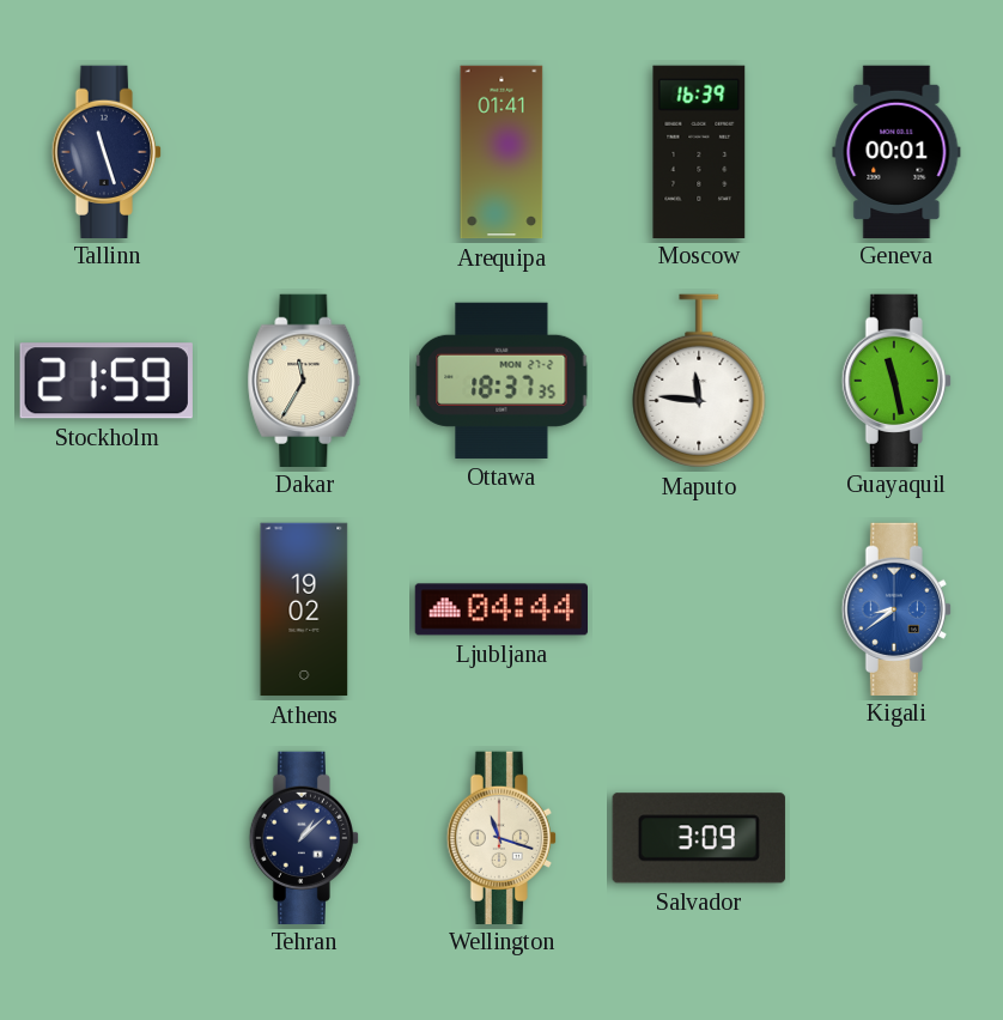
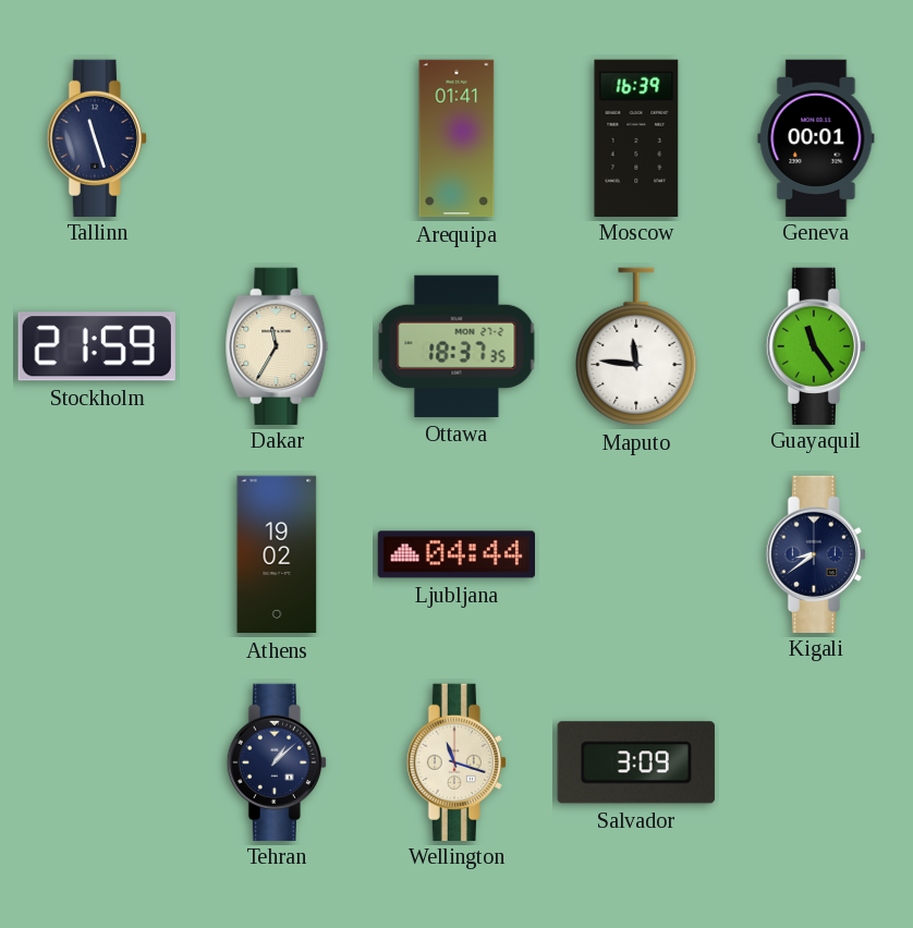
Guayaquil: 11:28 -> 11:24
Kigali dial: blue -> navy
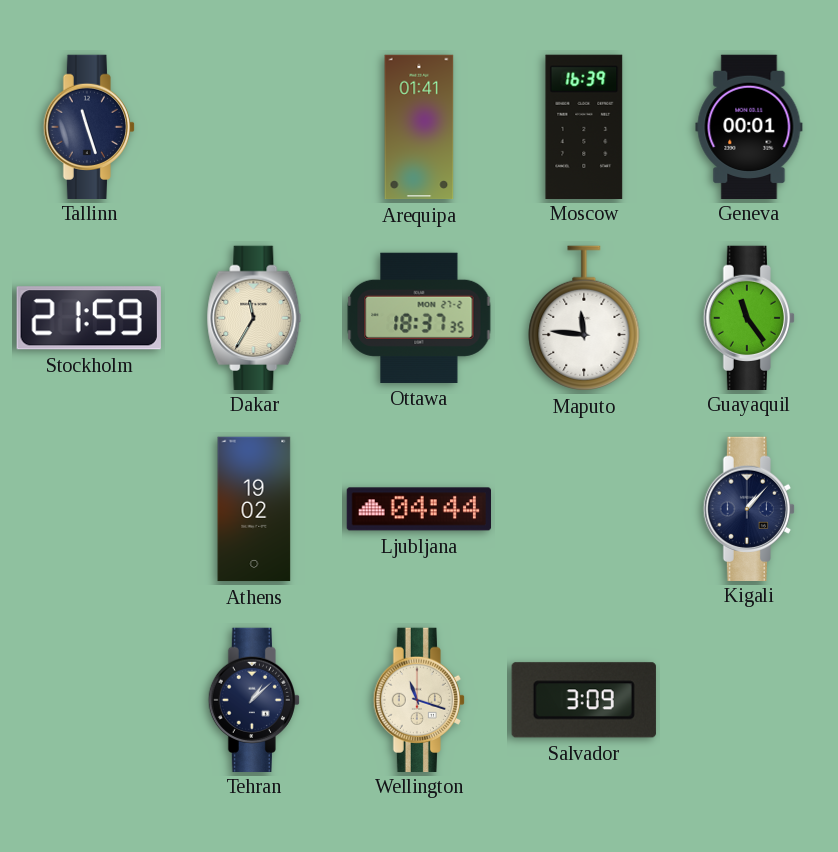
Kigali: 8:39 -> 1:07
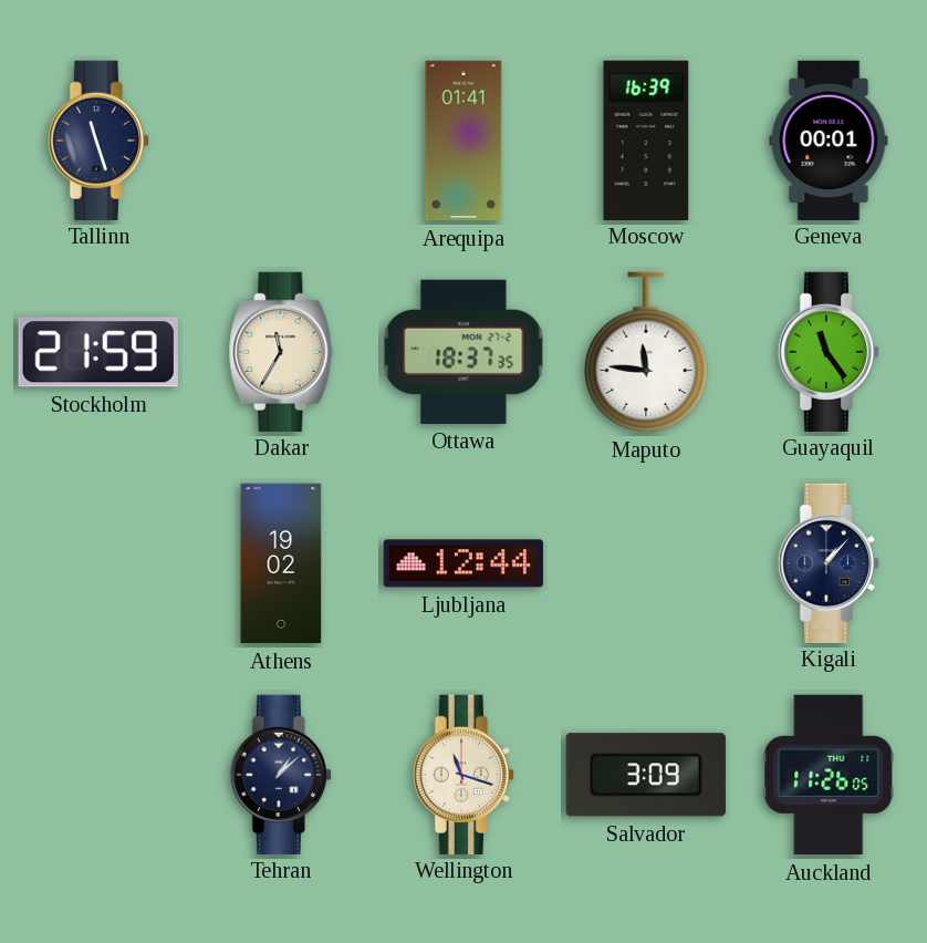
Ljubljana: 04:44 -> 12:44
Auckland: none -> 11:26
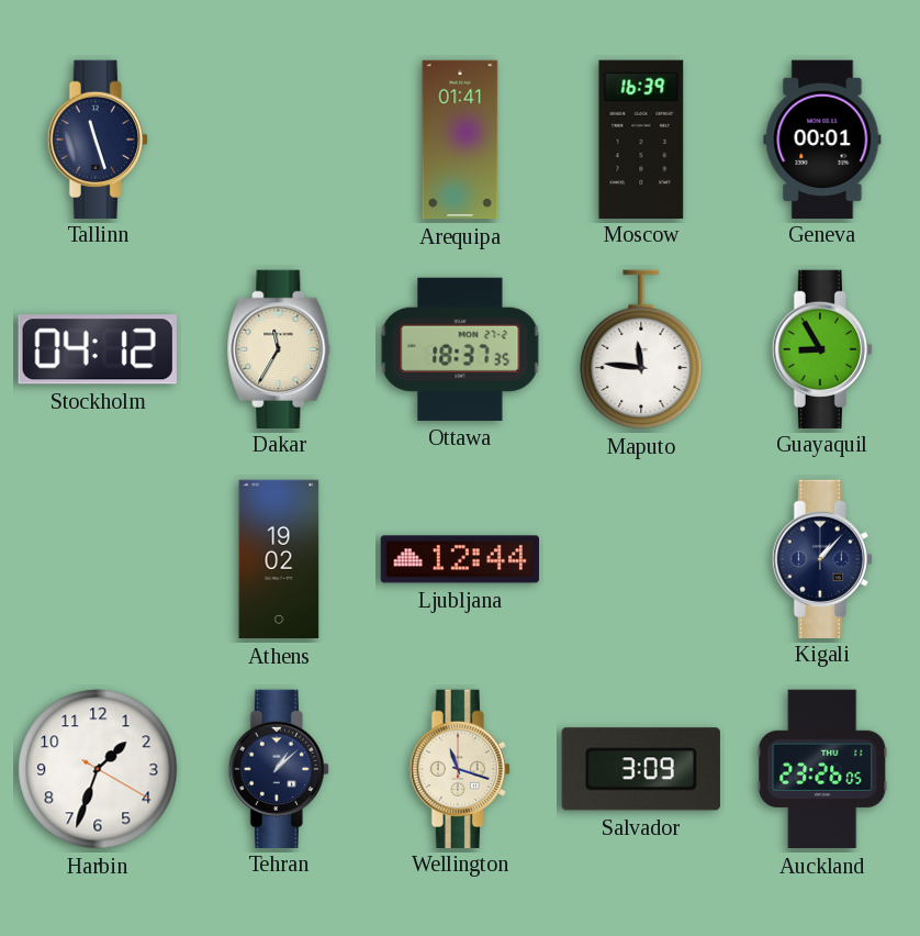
Stockholm: 21:59 -> 04:12
Guayaquil: 11:24 -> 8:55
Harbin: none -> 1:33
Auckland: 11:26 -> 23:26
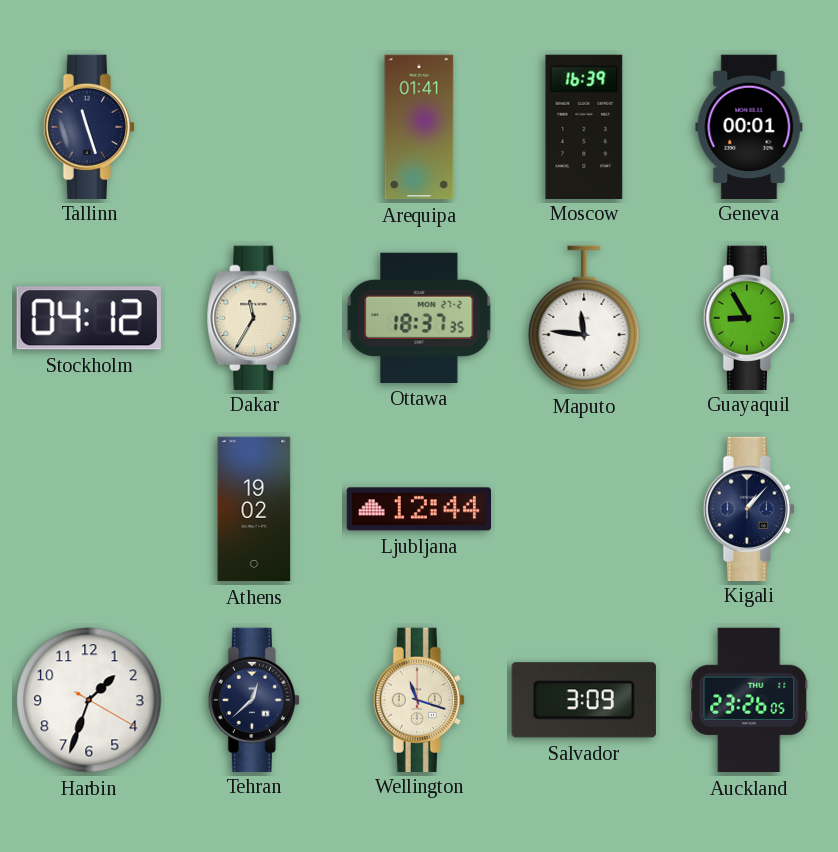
Tehran: 1:08 -> 12:38
